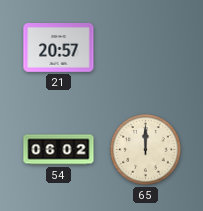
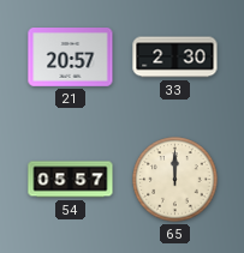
33: none -> 2:30
54: 06:02 -> 05:57
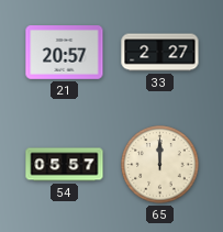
33: 2:30 -> 2:27
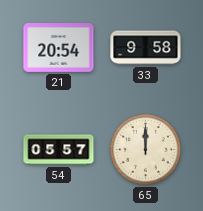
21: 20:57 -> 20:54
33: 2:27 -> 9:58
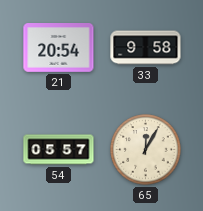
65: 12:00 -> 12:05
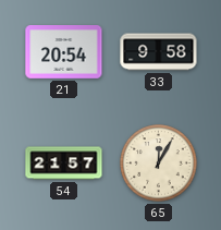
54: 05:57 -> 21:57
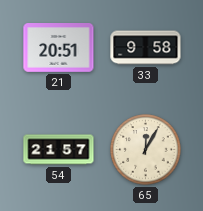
21: 20:54 -> 20:51
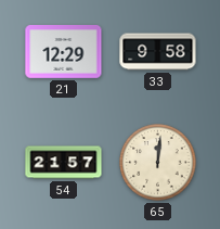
21: 20:51 -> 12:29
65: 12:05 -> 12:01
